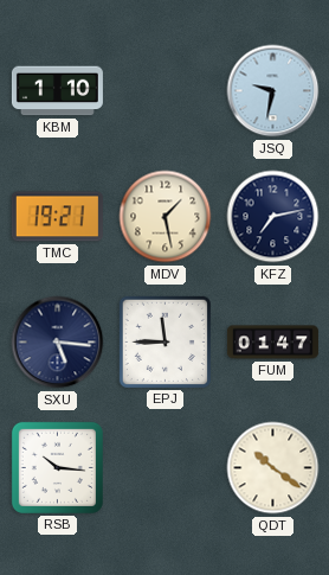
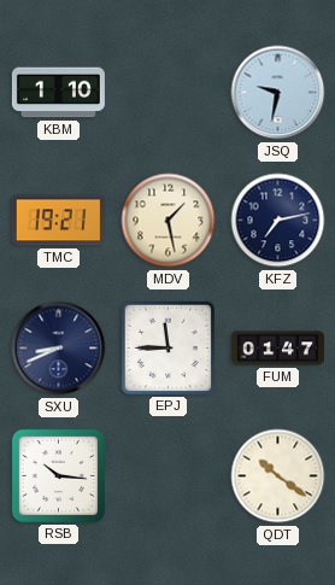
SXU: 5:16 -> 8:41
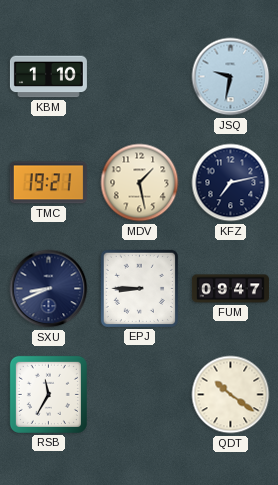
EPJ: 11:45 -> 8:45
FUM: 01:47 -> 09:47
RSB: 10:16 -> 11:35
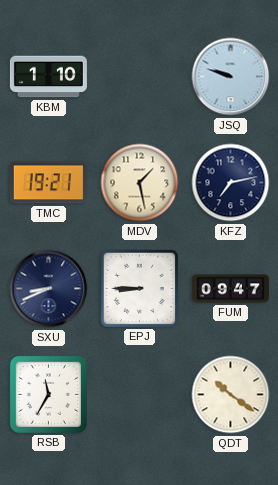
JSQ: 9:32 -> 9:48
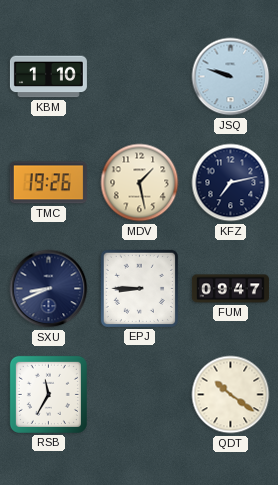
TMC: 19:21 -> 19:26
